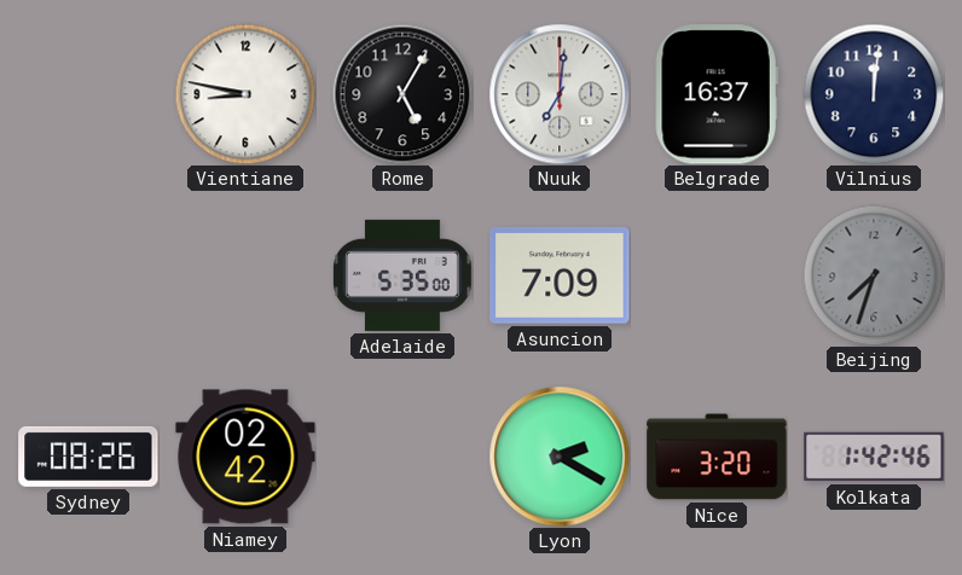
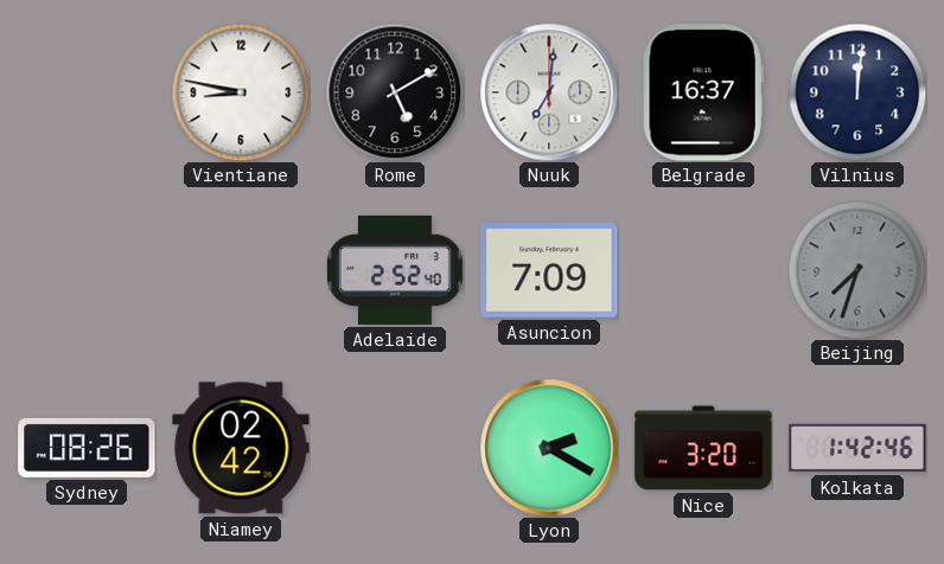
Rome: 5:05 -> 5:10
Adelaide: 5:35 -> 2:52
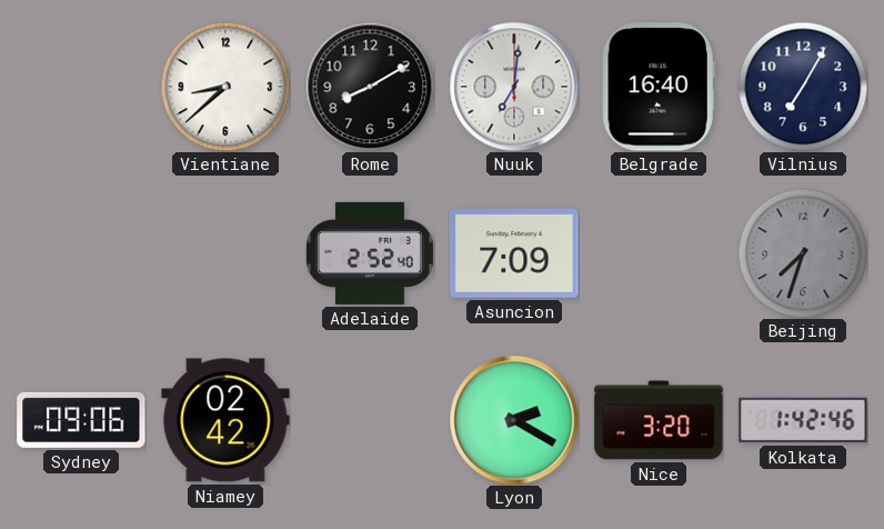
Vientiane: 8:47 -> 8:38
Rome: 5:10 -> 8:10
Belgrade: 16:37 -> 16:40
Vilnius: 12:01 -> 7:05
Sydney: 08:26 -> 09:06
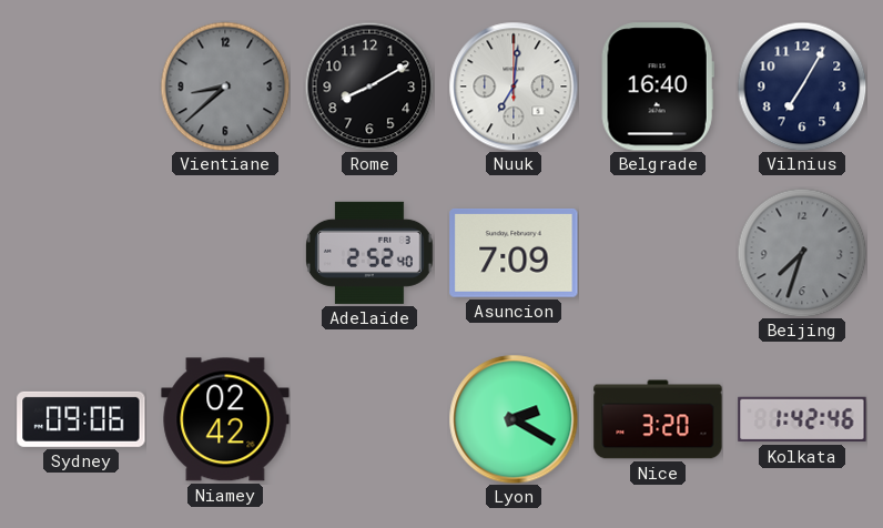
Vientiane dial: white -> grey
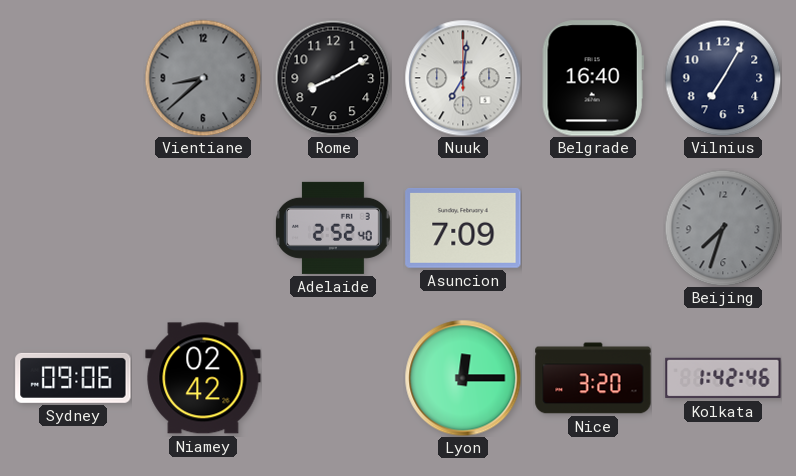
Lyon: 2:20 -> 12:15
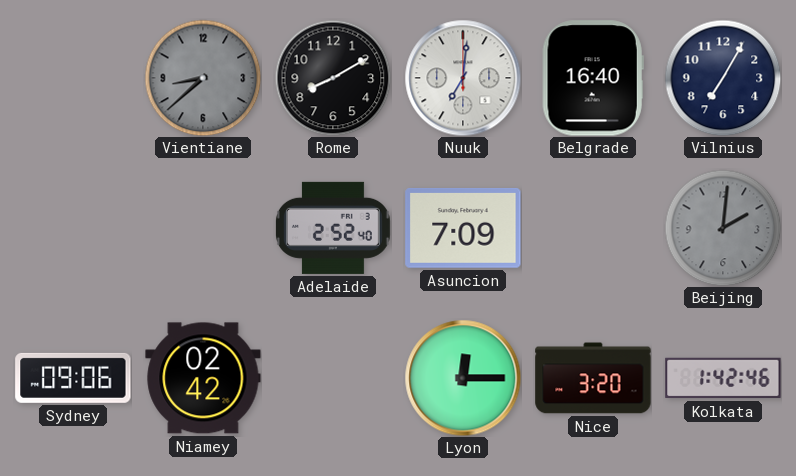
Beijing: 7:33 -> 2:01
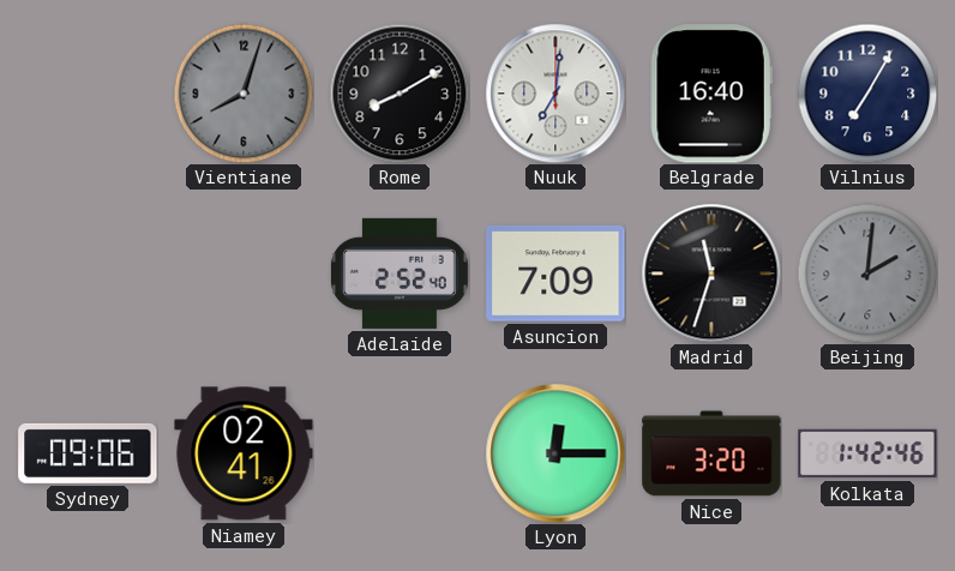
Vientiane: 8:38 -> 8:03
Madrid: none -> 11:33
Niamey: 02:42 -> 02:41
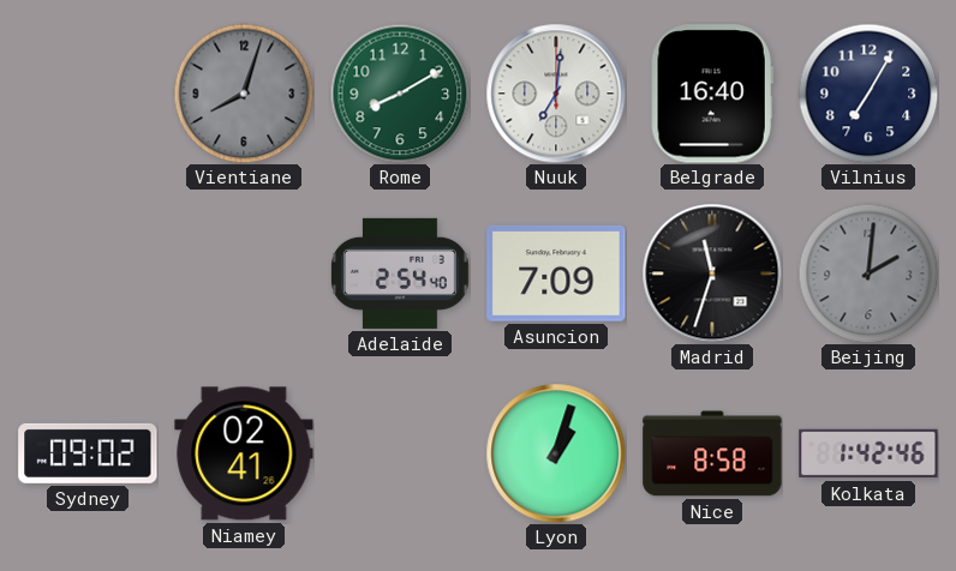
Rome dial: black -> green
Adelaide: 2:52 -> 2:54
Sydney: 09:06 -> 09:02
Lyon: 12:15 -> 1:03
Nice: 3:20 -> 8:58
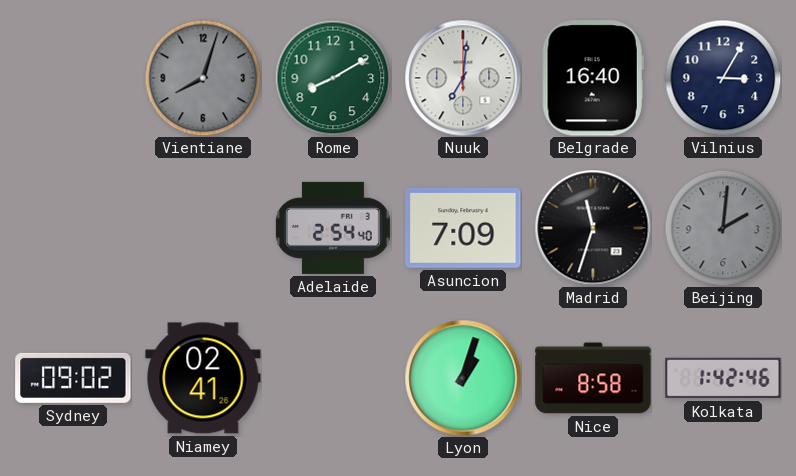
Vilnius: 7:05 -> 3:05
